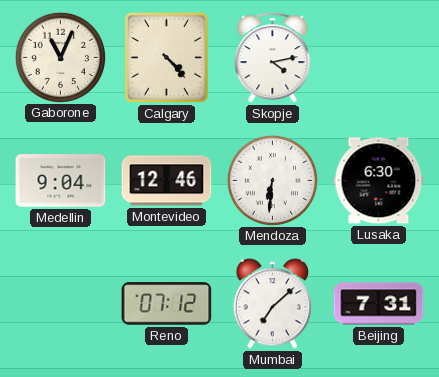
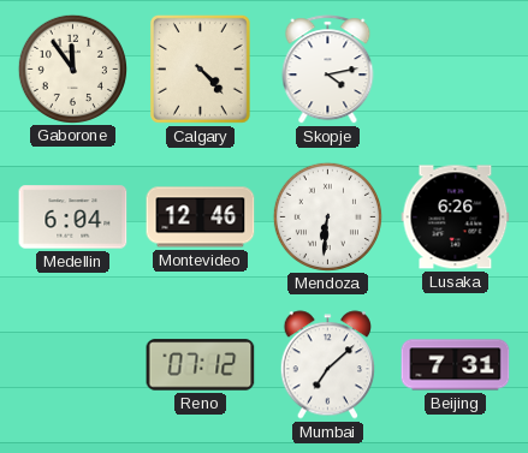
Gaborone: 11:04 -> 11:54
Medellin: 9:04 -> 6:04
Lusaka: 6:30 -> 6:26
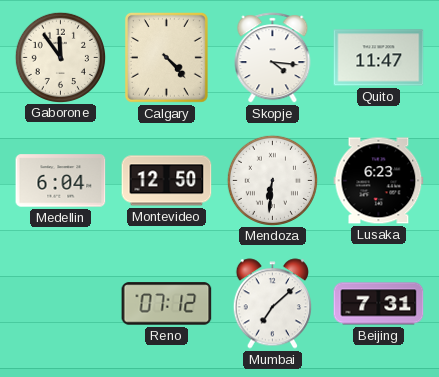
Skopje: 4:13 -> 4:16
Quito: none -> 11:47
Montevideo: 12:46 -> 12:50
Lusaka: 6:26 -> 6:23
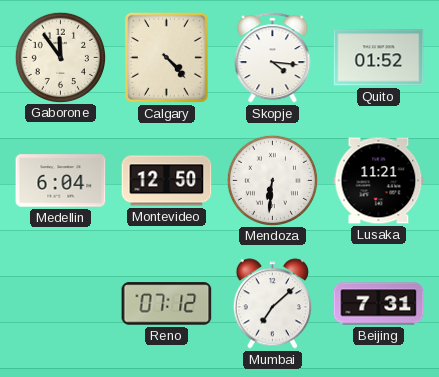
Quito: 11:47 -> 01:52
Lusaka: 6:23 -> 11:21
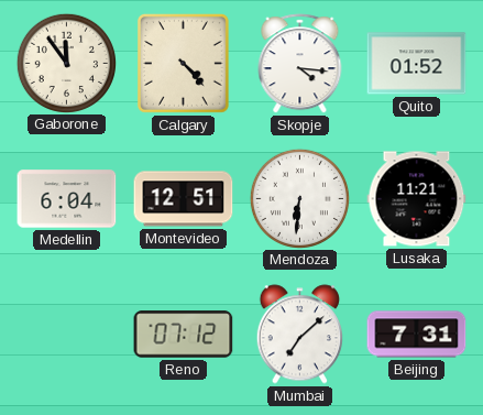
Montevideo: 12:50 -> 12:51
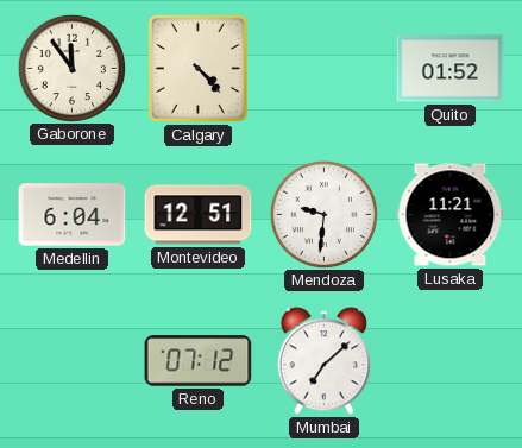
Skopje: 4:16 -> none
Mendoza: 6:31 -> 9:31
Beijing: 7:31 -> none
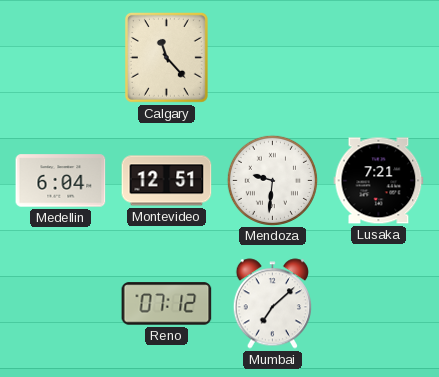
Gaborone: 11:54 -> none
Calgary: 4:23 -> 11:23
Quito: 01:52 -> none
Lusaka: 11:21 -> 7:21
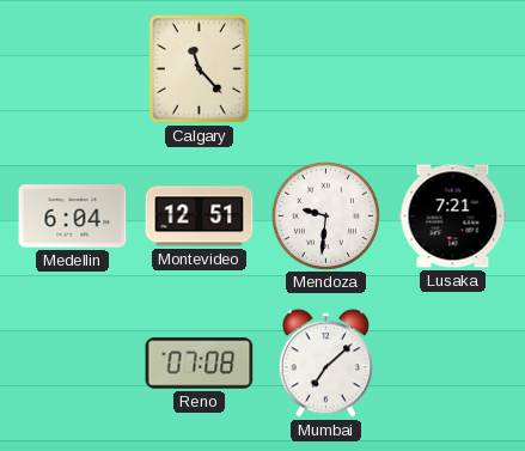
Reno: 07:12 -> 07:08
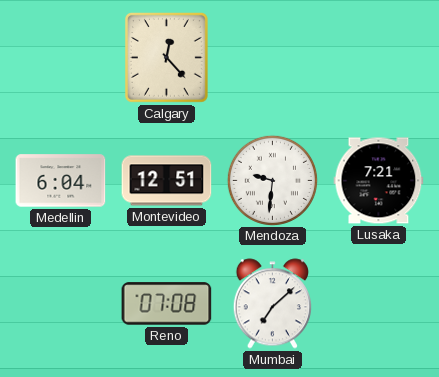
Calgary: 11:23 -> 12:23
